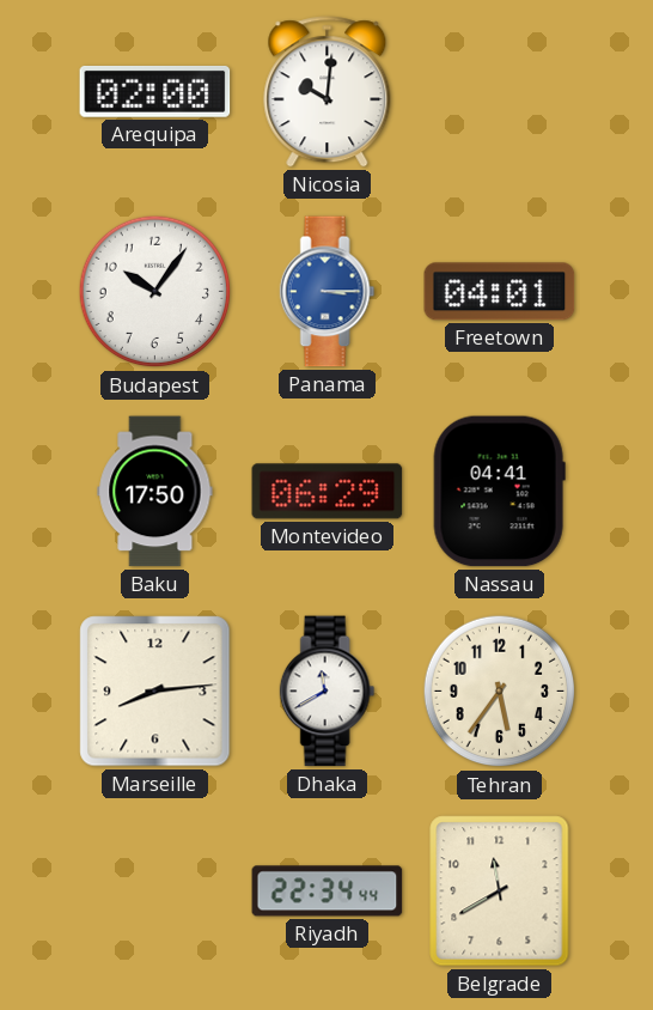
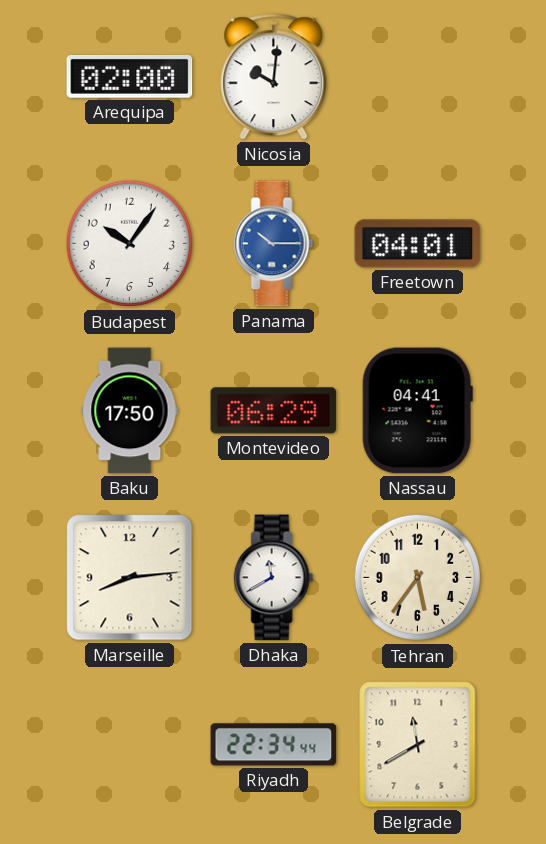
Panama: 3:15 -> 10:15
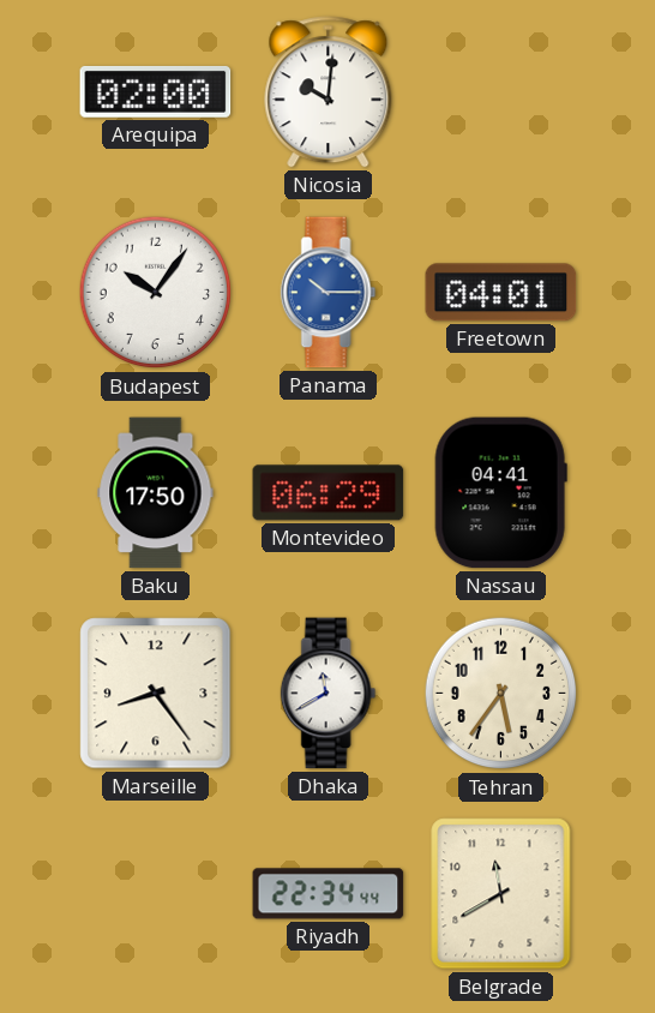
Marseille: 8:14 -> 8:24
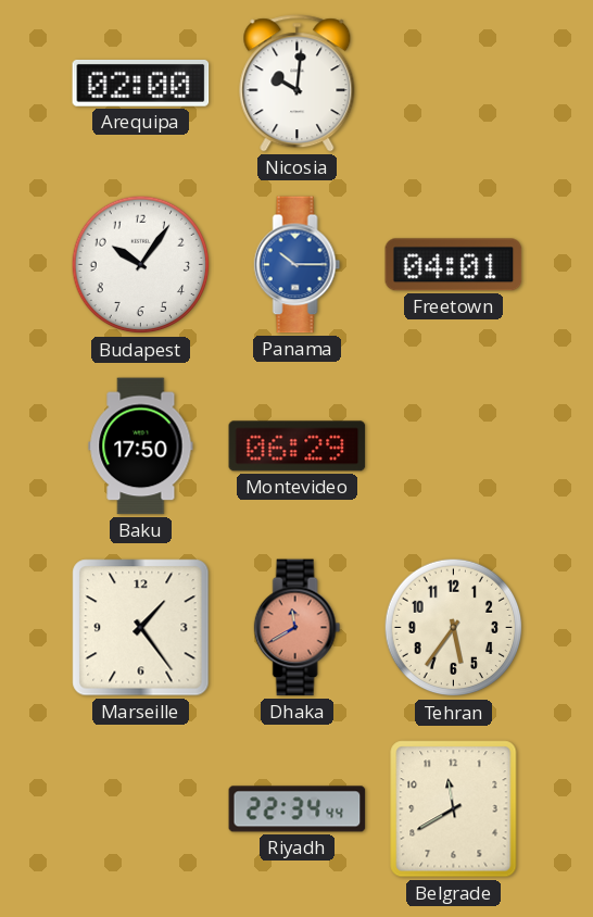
Nassau: 04:41 -> none
Marseille: 8:24 -> 1:24
Dhaka dial: white -> salmon
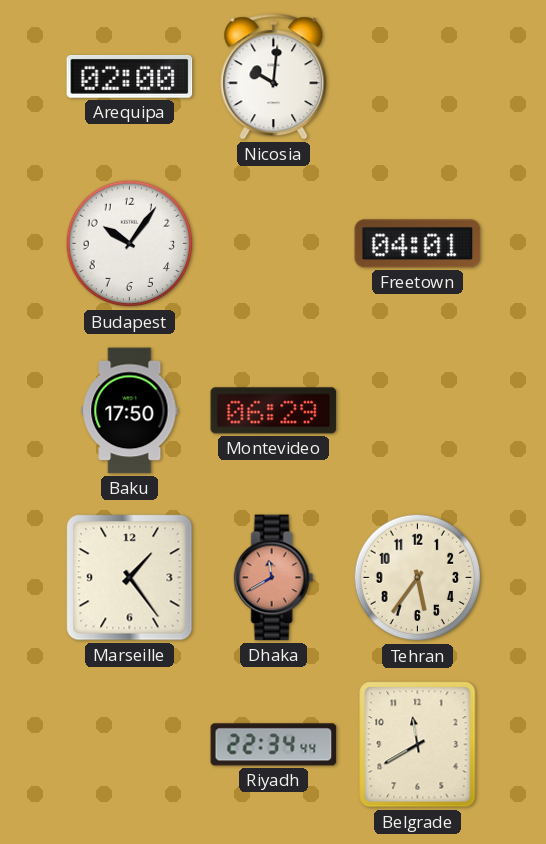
Panama: 10:15 -> none
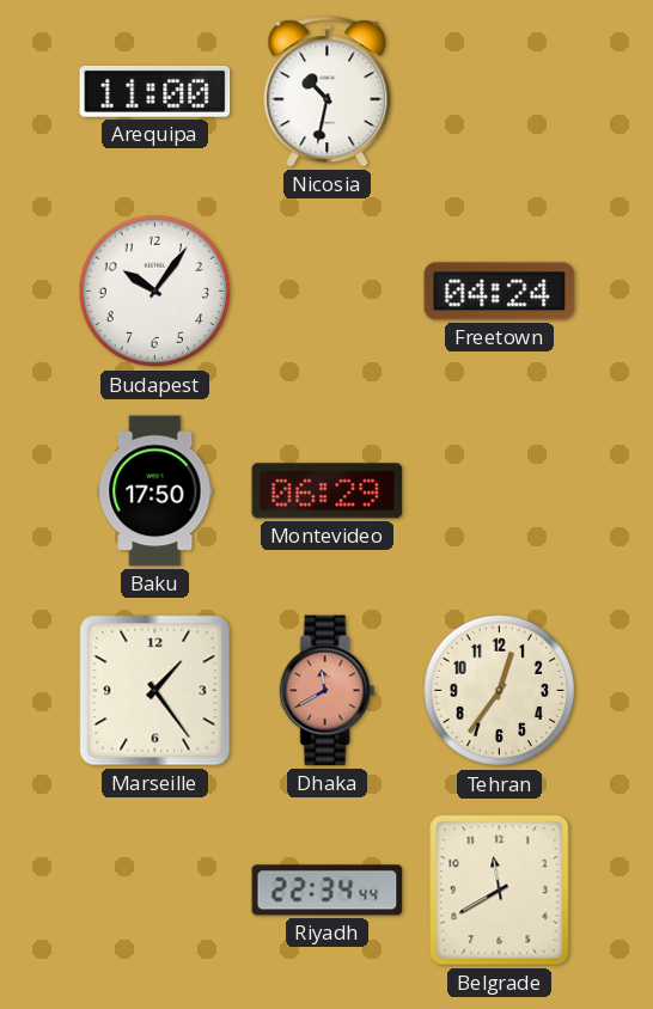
Arequipa: 02:00 -> 11:00
Nicosia: 10:01 -> 10:32
Freetown: 04:01 -> 04:24
Tehran: 5:36 -> 12:36
